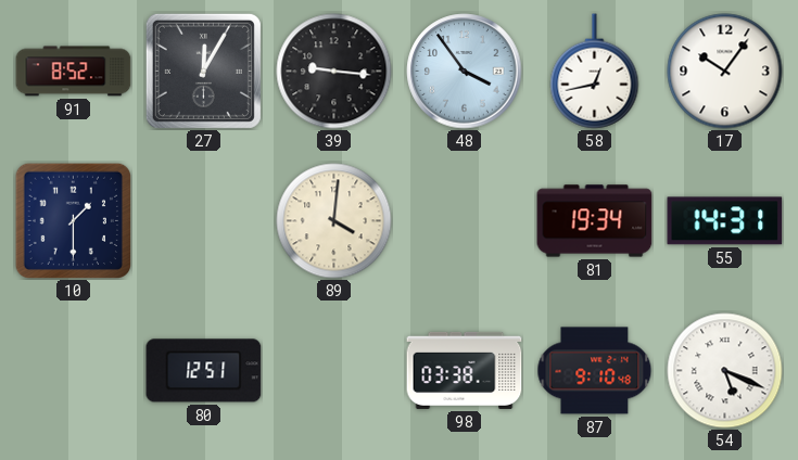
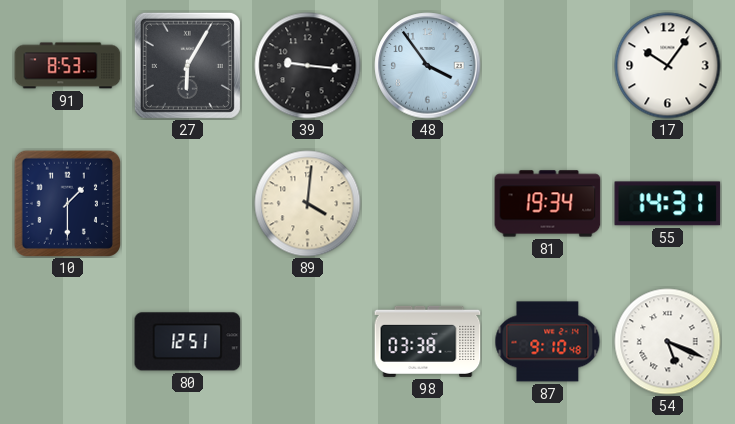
91: 8:52 -> 8:53
27: 12:05 -> 6:05
58: 12:43 -> none
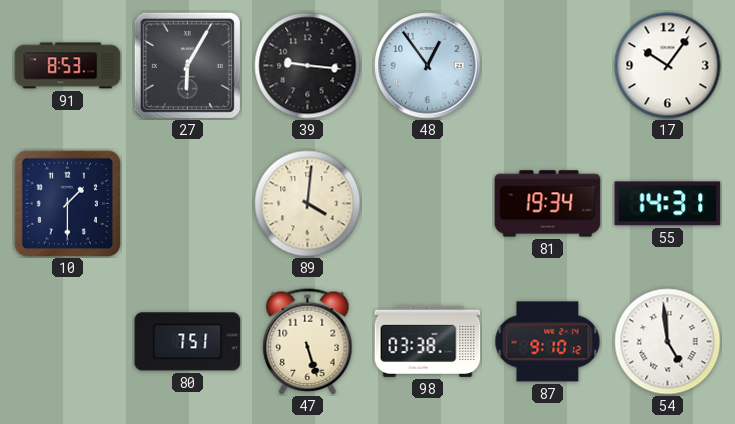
48: 3:54 -> 12:54
80: 12:51 -> 7:51
47: none -> 5:27
87: 9:10:48 -> 9:10:12
54: 5:19 -> 4:59
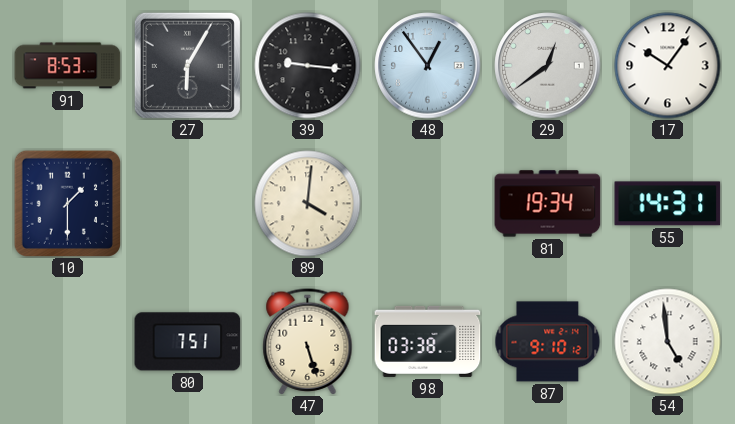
29: none -> 12:39
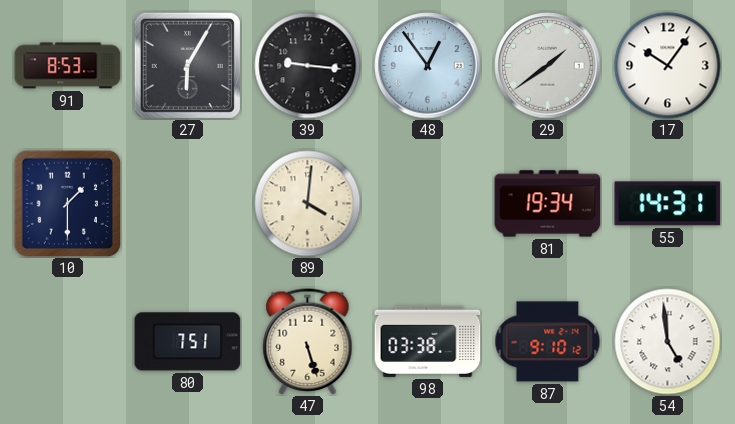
29: 12:39 -> 1:39
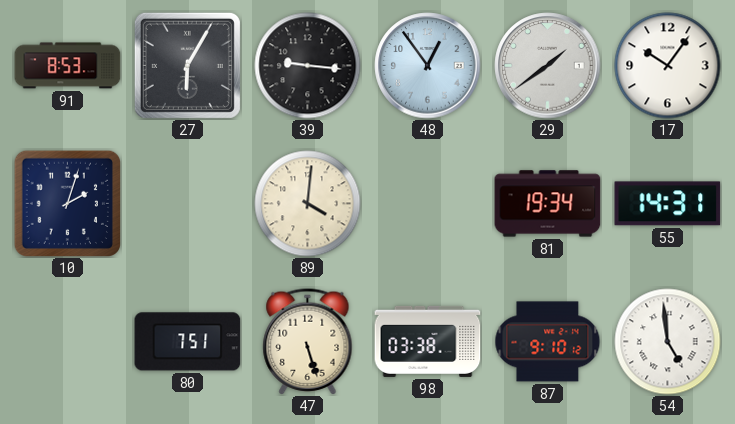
10: 1:30 -> 2:03
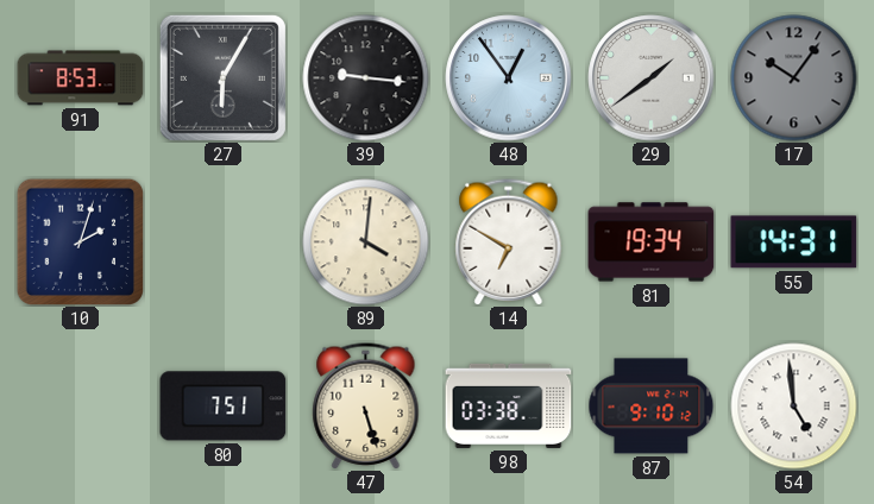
17 dial: white -> grey
14: none -> 6:50
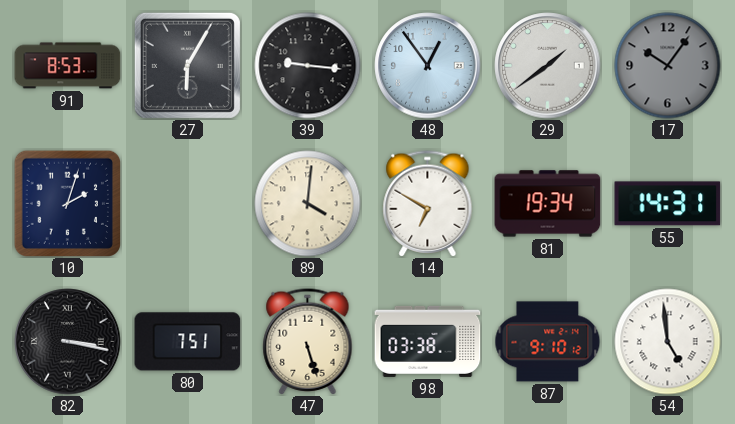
82: none -> 3:17
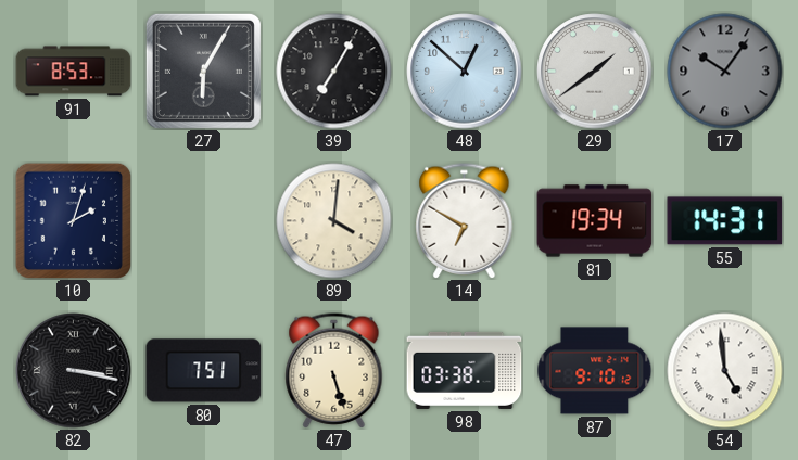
39: 9:16 -> 7:05
48: 12:54 -> 12:52
